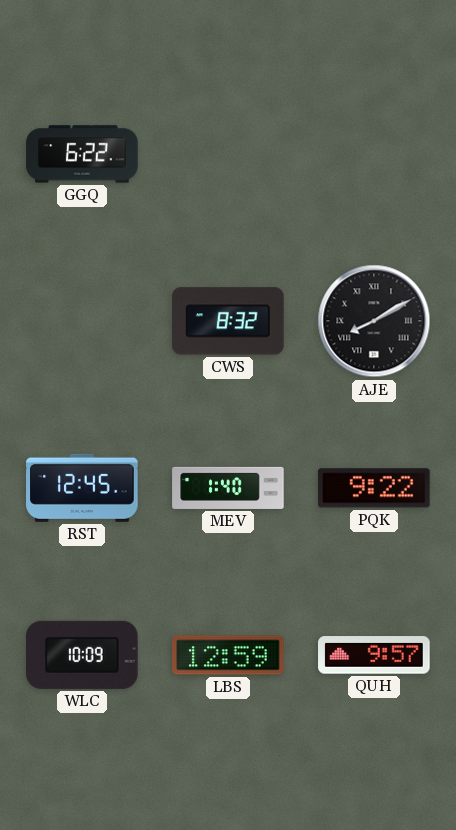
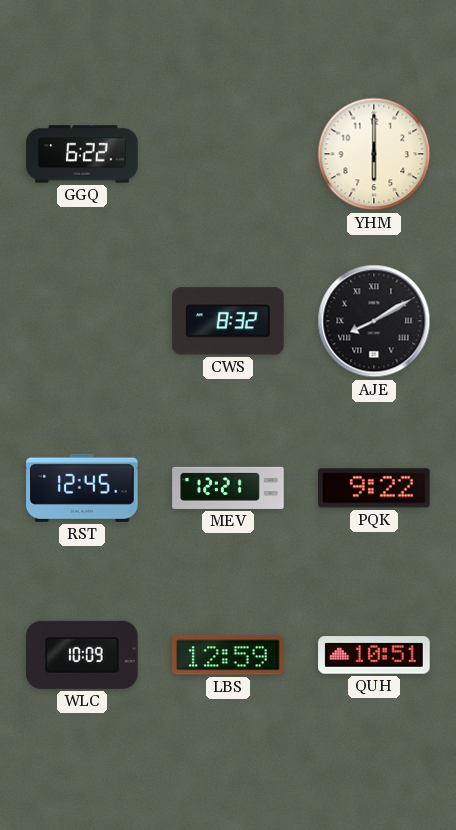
YHM: none -> 6:00
MEV: 1:40 -> 12:21
QUH: 9:57 -> 10:51
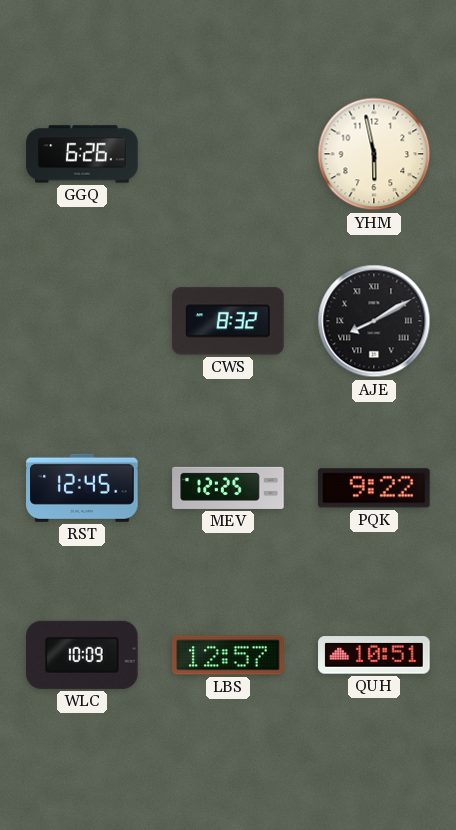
GGQ: 6:22 -> 6:26
YHM: 6:00 -> 5:58
MEV: 12:21 -> 12:25
LBS: 12:59 -> 12:57
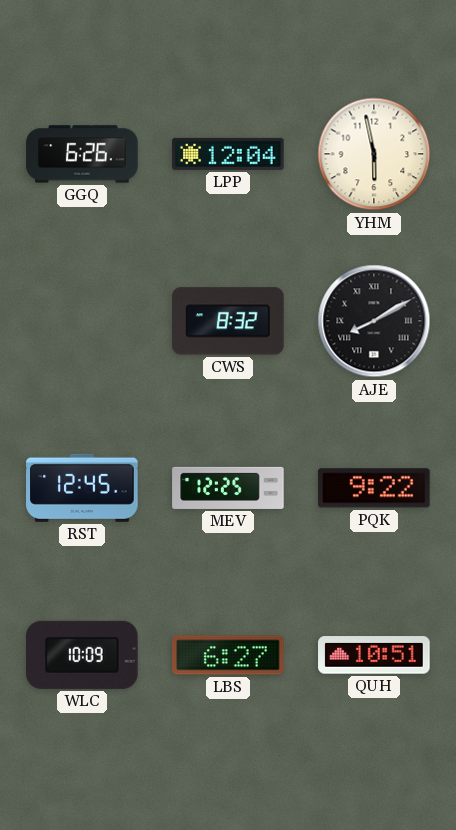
LPP: none -> 12:04
LBS: 12:57 -> 6:27
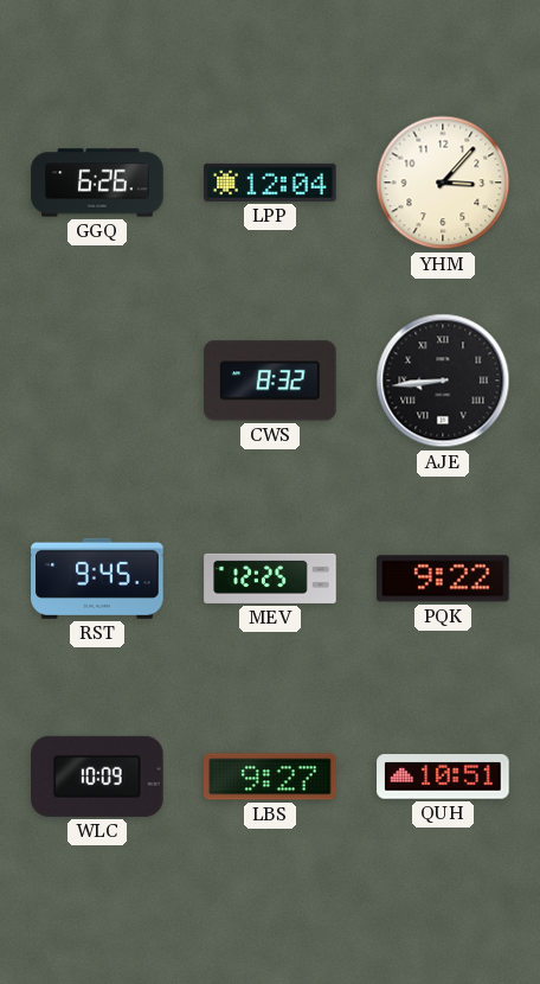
YHM: 5:58 -> 3:07
AJE: 8:10 -> 8:44
RST: 12:45 -> 9:45
LBS: 6:27 -> 9:27
